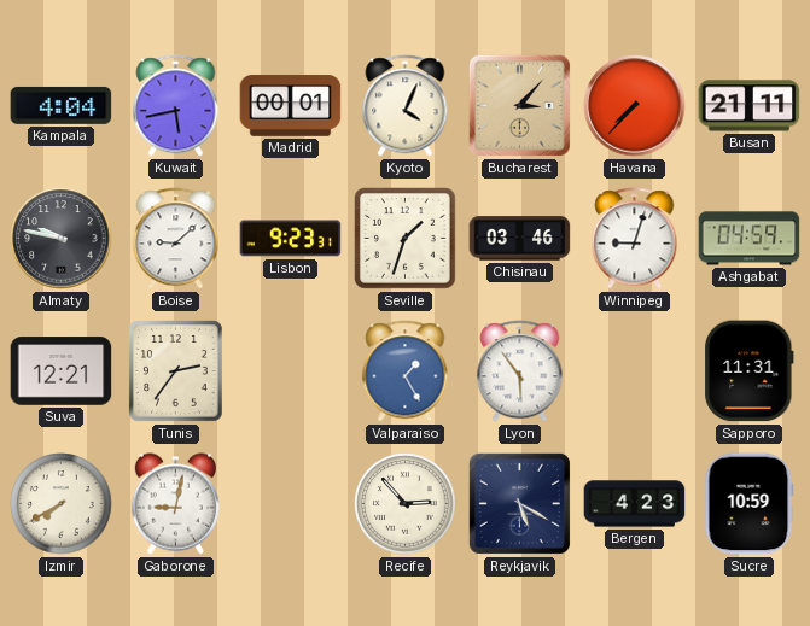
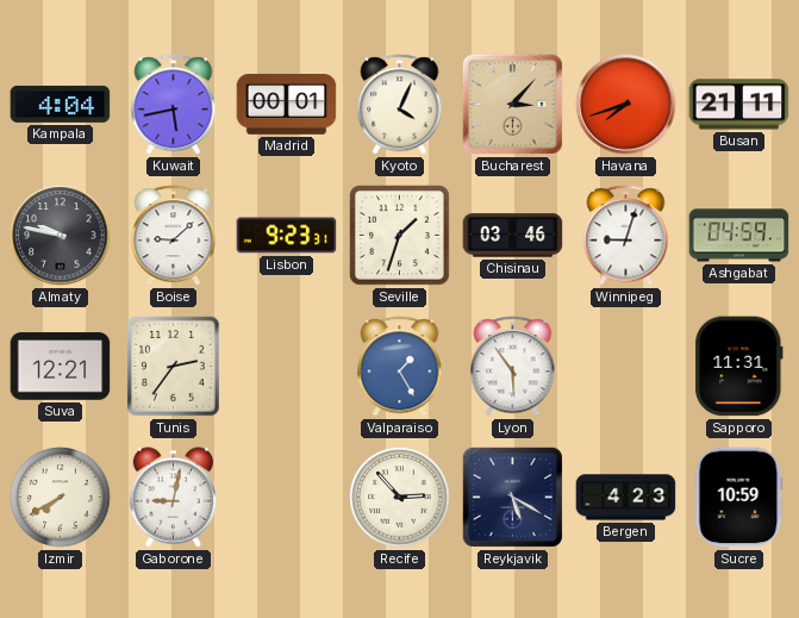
Havana: 7:37 -> 7:42
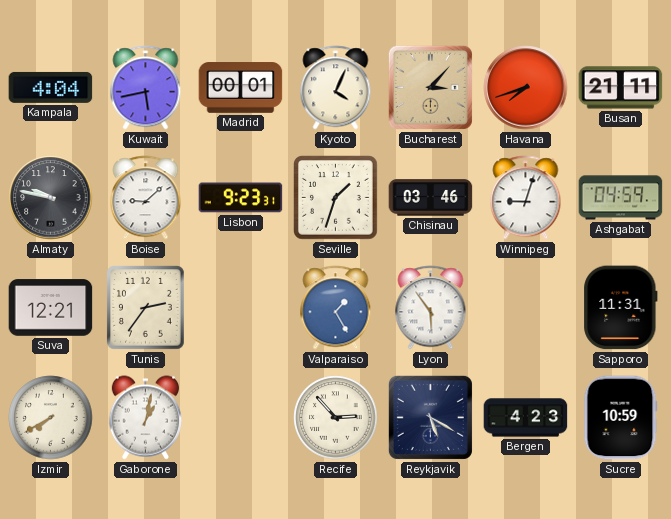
Gaborone: 9:02 -> 1:02
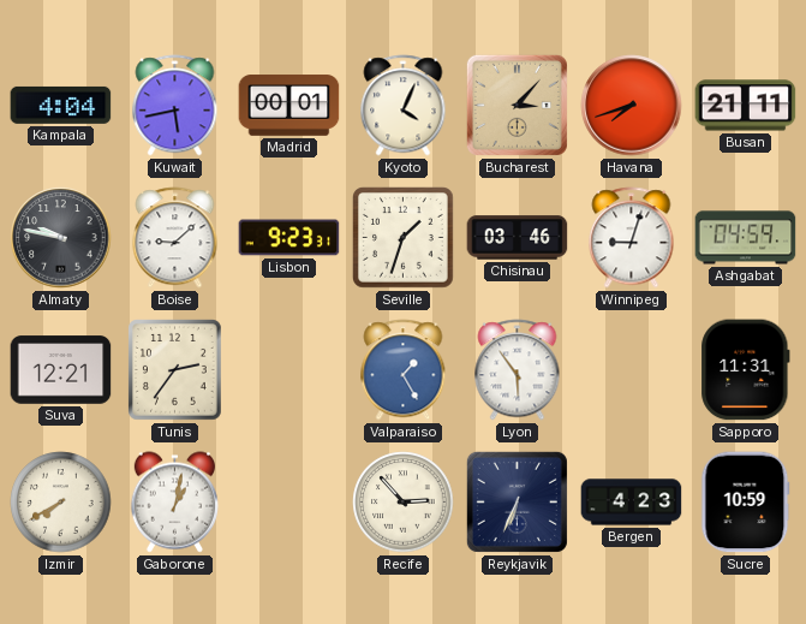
Reykjavik: 5:20 -> 6:34
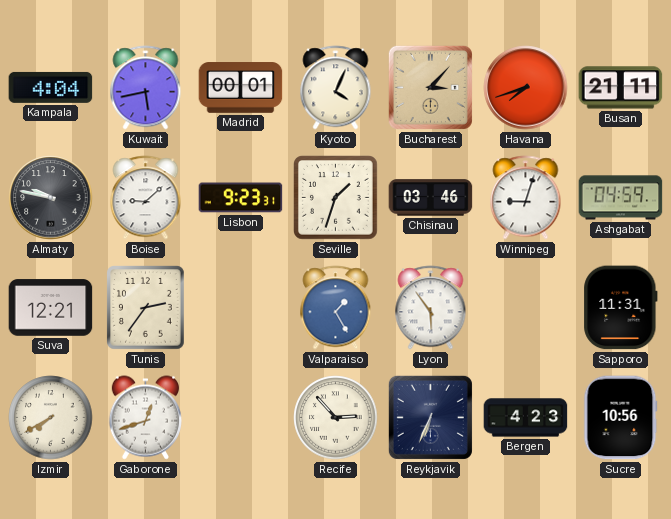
Gaborone: 1:02 -> 12:42
Sucre: 10:59 -> 10:56
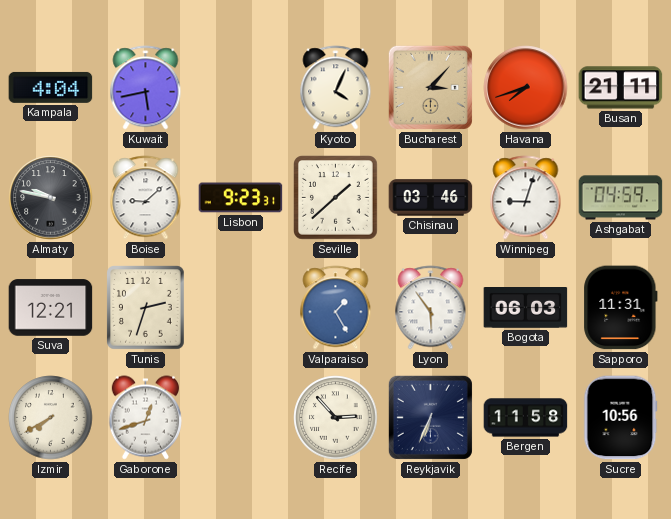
Madrid: 00:01 -> none
Seville: 1:33 -> 1:38
Tunis: 2:36 -> 2:33
Bogota: none -> 06:03
Bergen: 4:23 -> 11:58
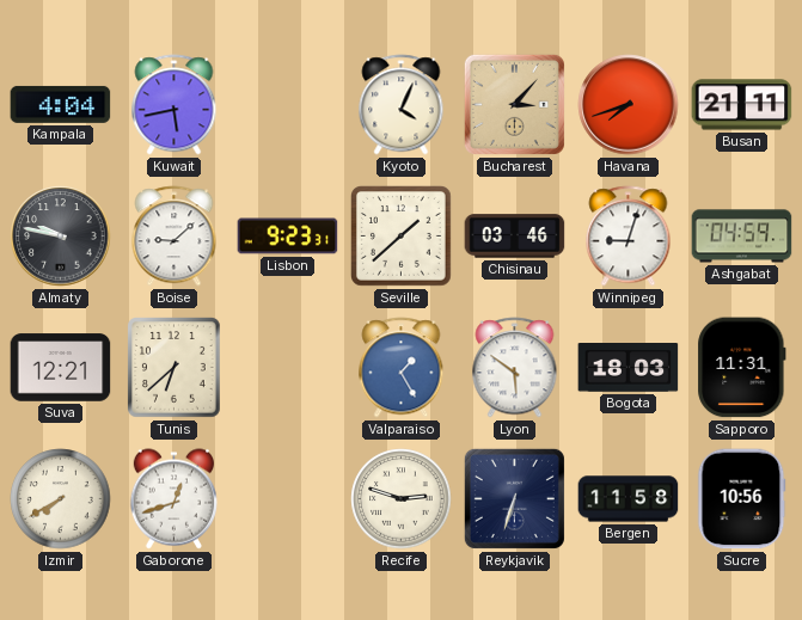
Tunis: 2:33 -> 6:38
Lyon: 5:54 -> 5:51
Bogota: 06:03 -> 18:03
Recife: 2:53 -> 2:48
Reykjavik: 6:34 -> 6:33
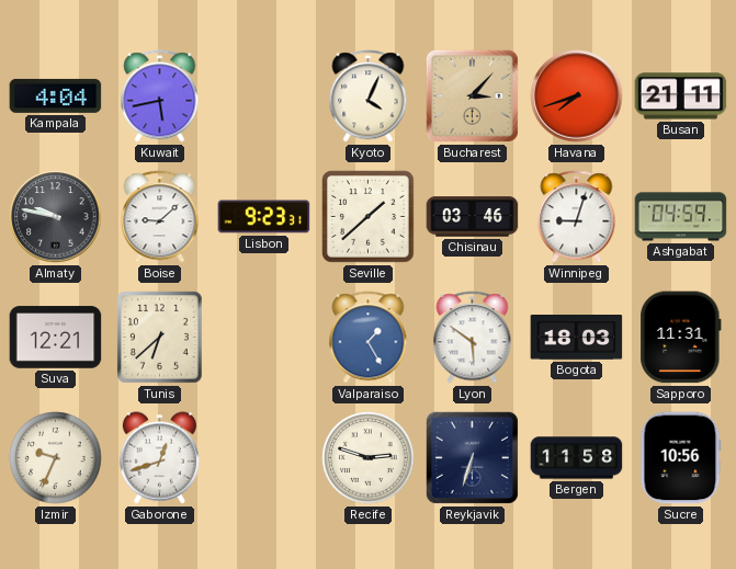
Izmir: 7:40 -> 9:34
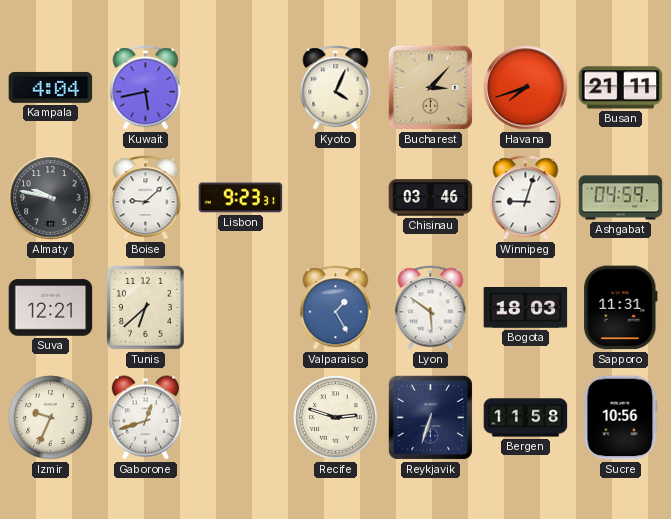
Seville: 1:38 -> none
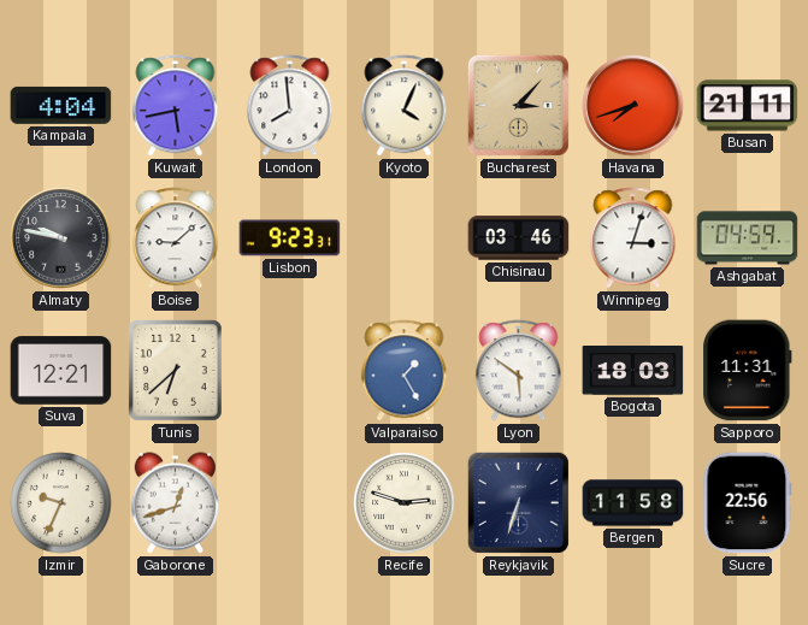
London: none -> 7:59
Winnipeg: 9:03 -> 3:03
Sucre: 10:56 -> 22:56
